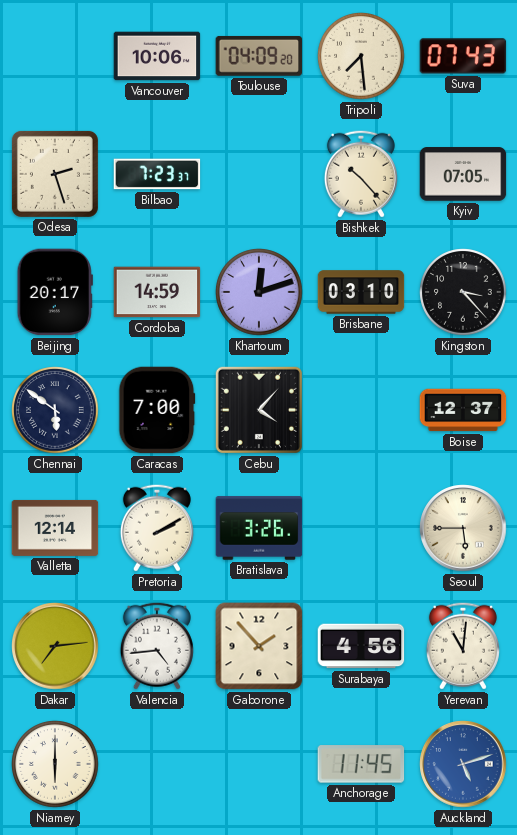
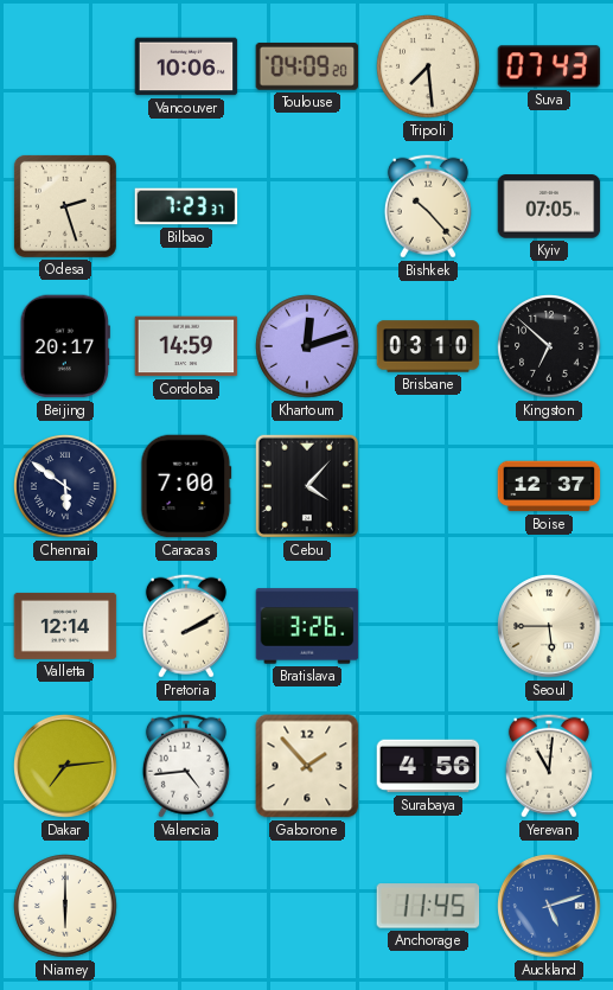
Kingston: 3:23 -> 6:52
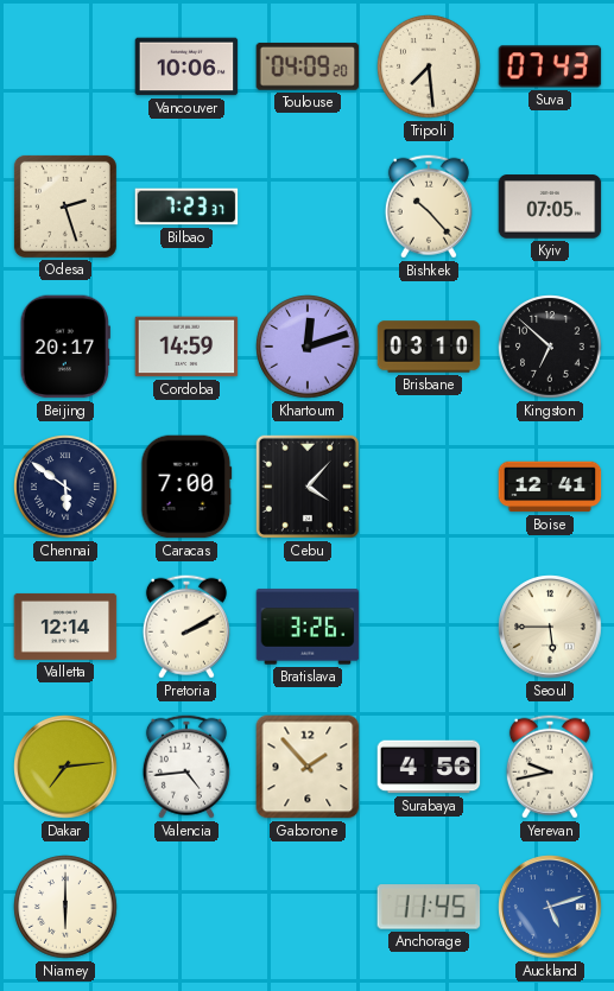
Boise: 12:37 -> 12:41
Yerevan: 11:01 -> 9:43
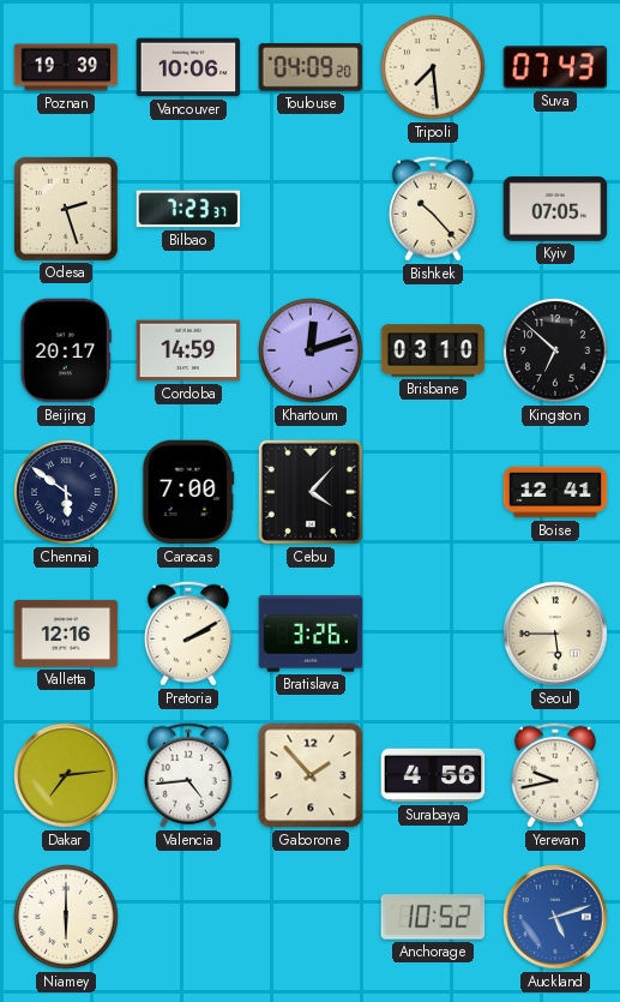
Poznan: none -> 19:39
Valletta: 12:14 -> 12:16
Anchorage: 11:45 -> 10:52
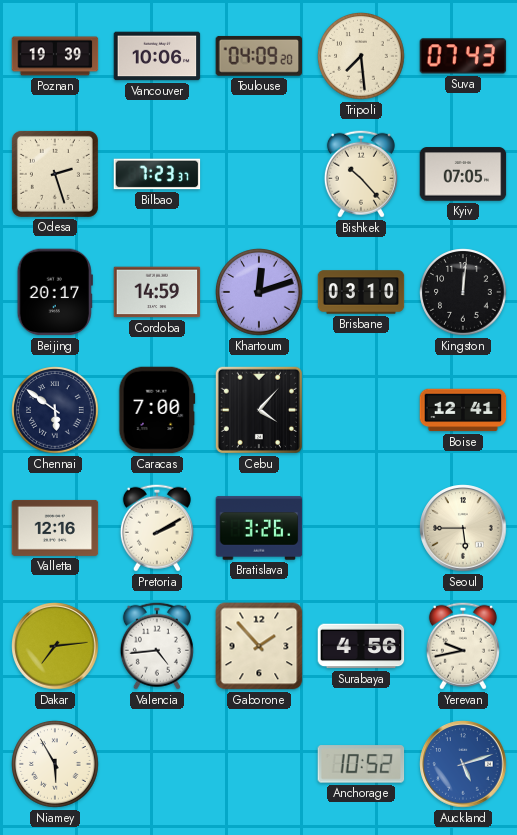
Kingston: 6:52 -> 12:01
Niamey: 6:00 -> 5:55
